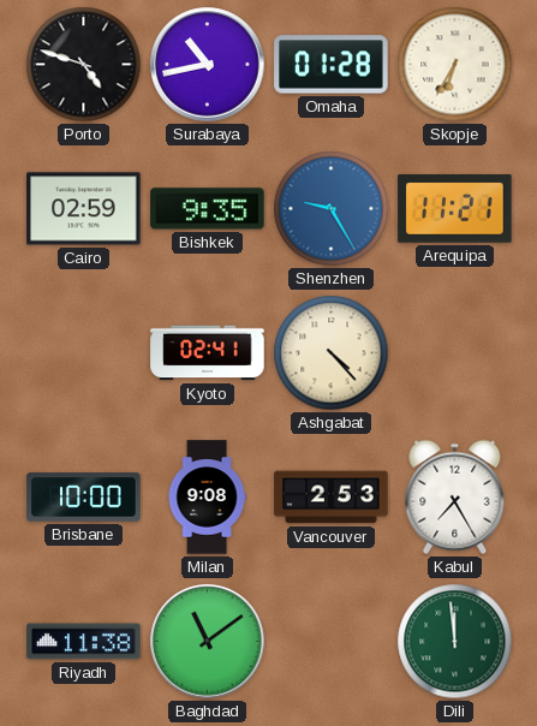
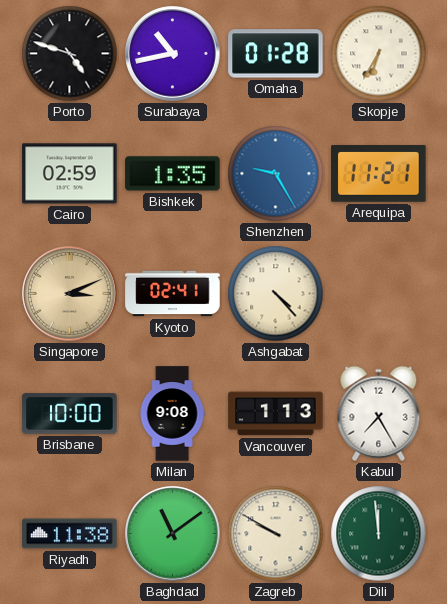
Bishkek: 9:35 -> 1:35
Singapore: none -> 3:11
Vancouver: 2:53 -> 1:13
Zagreb: none -> 9:50
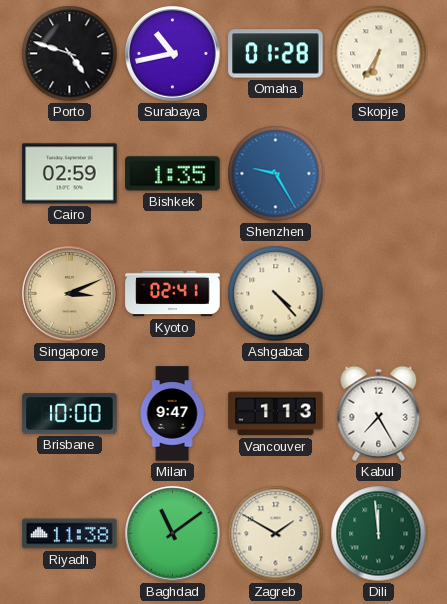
Arequipa: 11:21 -> none
Milan: 9:08 -> 9:47
Zagreb: 9:50 -> 1:50
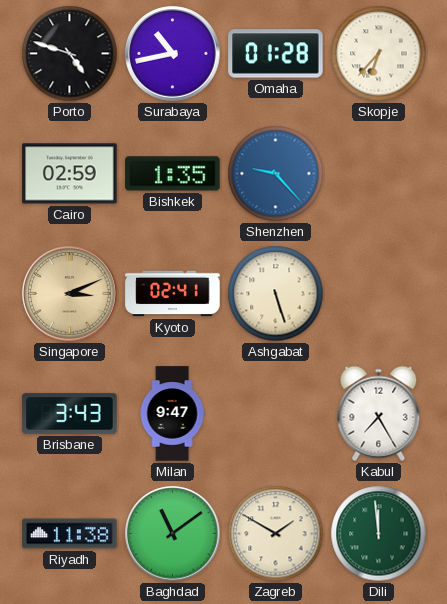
Skopje: 6:35 -> 6:37
Shenzhen: 9:25 -> 9:23
Ashgabat: 4:23 -> 5:27
Brisbane: 10:00 -> 3:43
Vancouver: 1:13 -> none
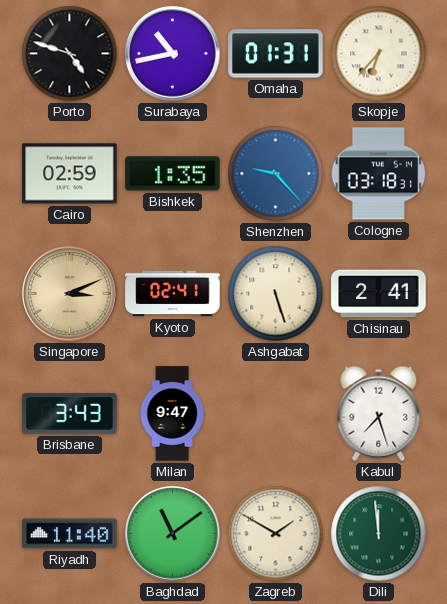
Omaha: 01:28 -> 01:31
Cologne: none -> 03:18
Chisinau: none -> 2:41
Kabul: 7:25 -> 7:27
Riyadh: 11:38 -> 11:40
